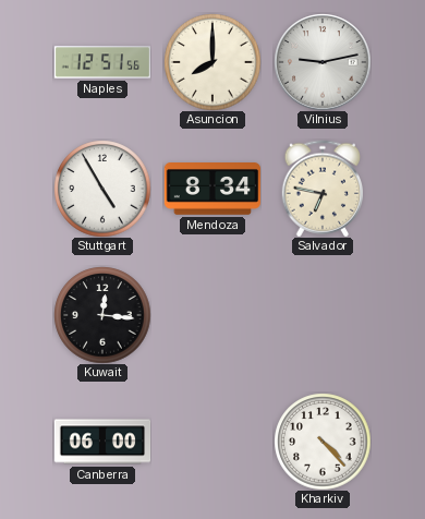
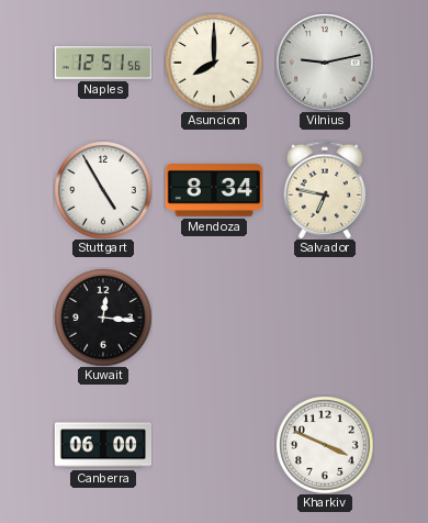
Kharkiv: 4:23 -> 3:49
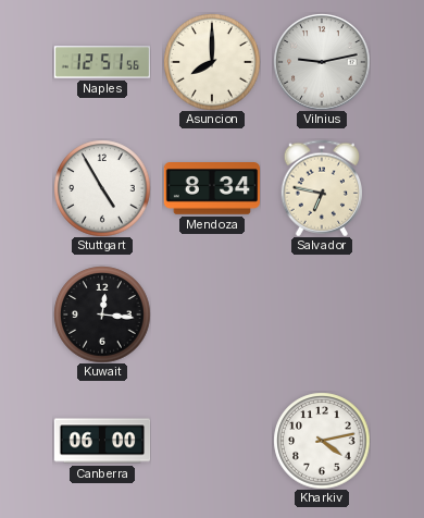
Kharkiv: 3:49 -> 4:13
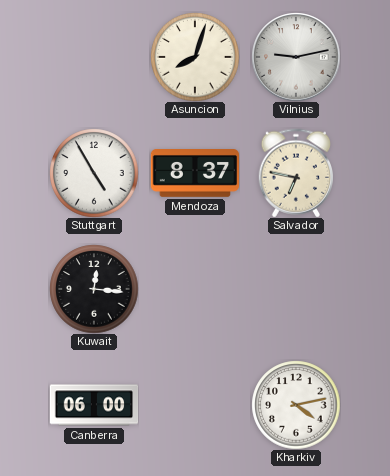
Naples: 12:51 -> none
Asuncion: 8:00 -> 8:03
Mendoza: 8:34 -> 8:37
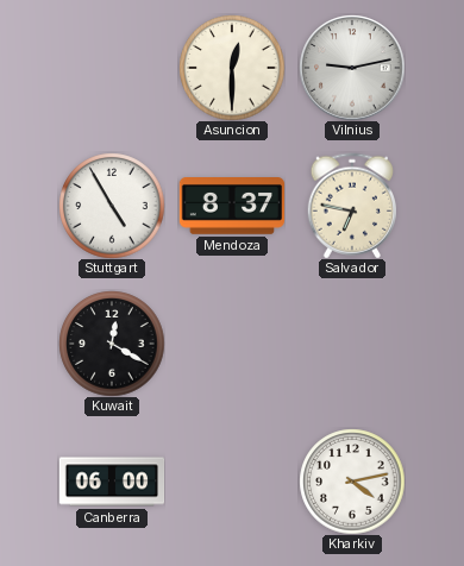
Asuncion: 8:03 -> 12:30
Kuwait: 12:16 -> 12:20
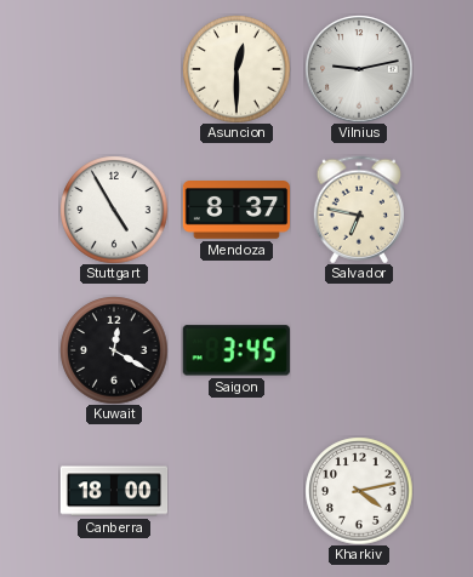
Saigon: none -> 3:45
Canberra: 06:00 -> 18:00
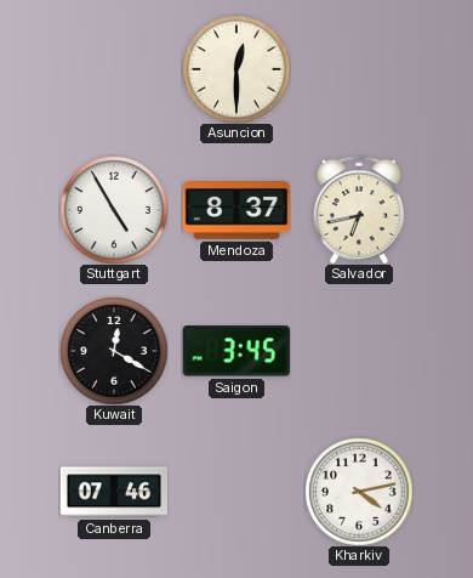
Vilnius: 9:13 -> none
Salvador: 6:47 -> 6:43
Canberra: 18:00 -> 07:46
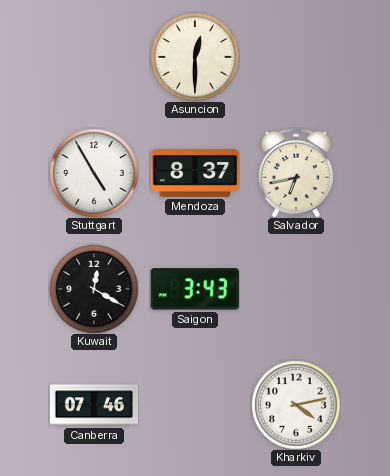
Saigon: 3:45 -> 3:43
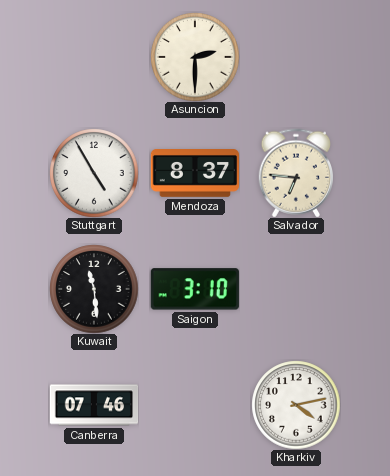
Asuncion: 12:30 -> 2:30
Salvador: 6:43 -> 6:46
Kuwait: 12:20 -> 11:29
Saigon: 3:43 -> 3:10
